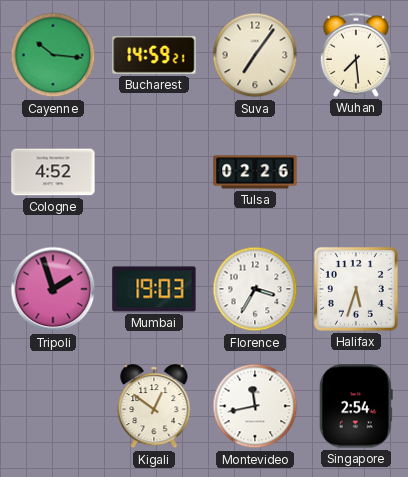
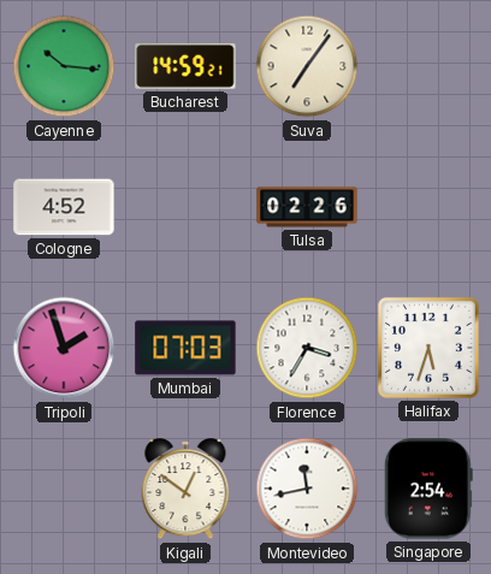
Wuhan: 7:29 -> none
Mumbai: 19:03 -> 07:03
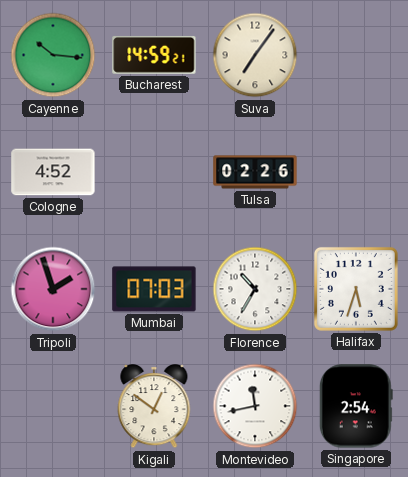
Florence: 3:35 -> 10:35
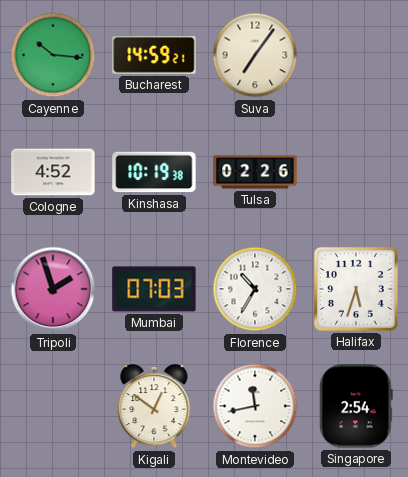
Kinshasa: none -> 10:19
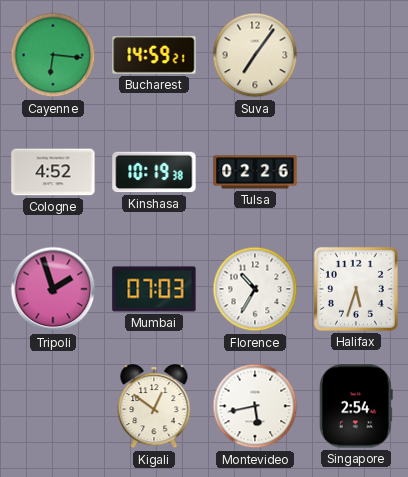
Cayenne: 10:16 -> 6:16
Montevideo: 11:43 -> 5:43
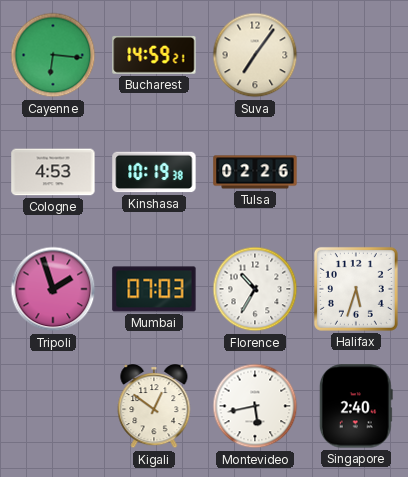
Cologne: 4:52 -> 4:53
Singapore: 2:54 -> 2:40
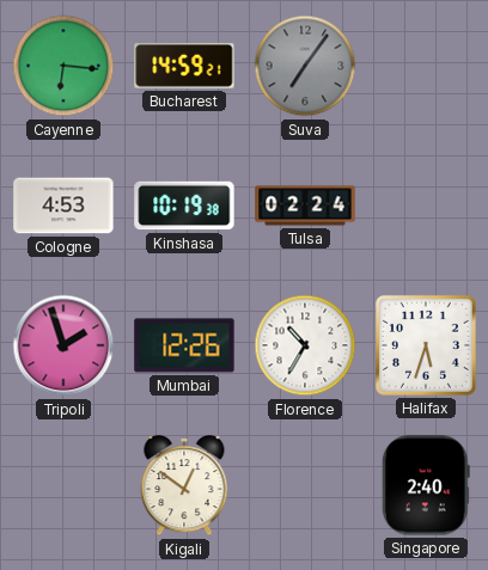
Suva dial: cream -> grey
Tulsa: 02:26 -> 02:24
Mumbai: 07:03 -> 12:26
Montevideo: 5:43 -> none
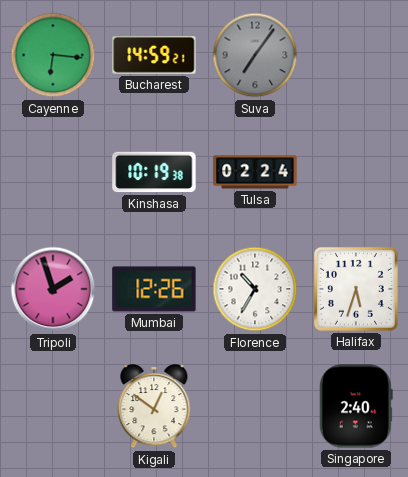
Cologne: 4:53 -> none
